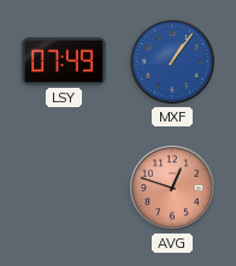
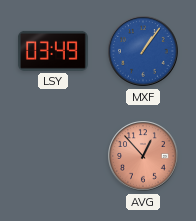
LSY: 07:49 -> 03:49
AVG: 12:48 -> 12:53
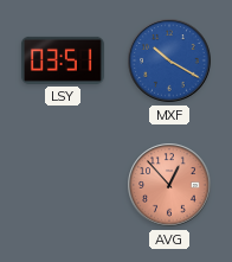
LSY: 03:49 -> 03:51
MXF: 1:06 -> 10:20
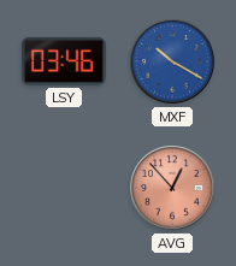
LSY: 03:51 -> 03:46
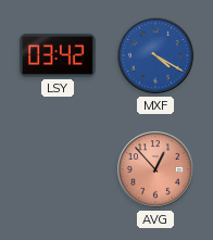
LSY: 03:46 -> 03:42
MXF: 10:20 -> 4:20
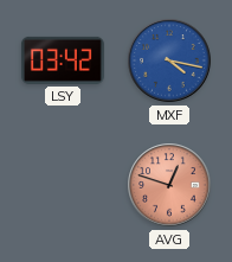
MXF: 4:20 -> 4:17
AVG: 12:53 -> 12:48
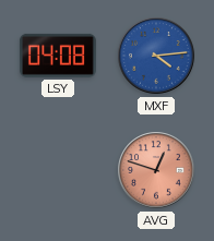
LSY: 03:42 -> 04:08
MXF: 4:17 -> 4:14
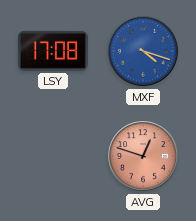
LSY: 04:08 -> 17:08
MXF: 4:14 -> 4:18
